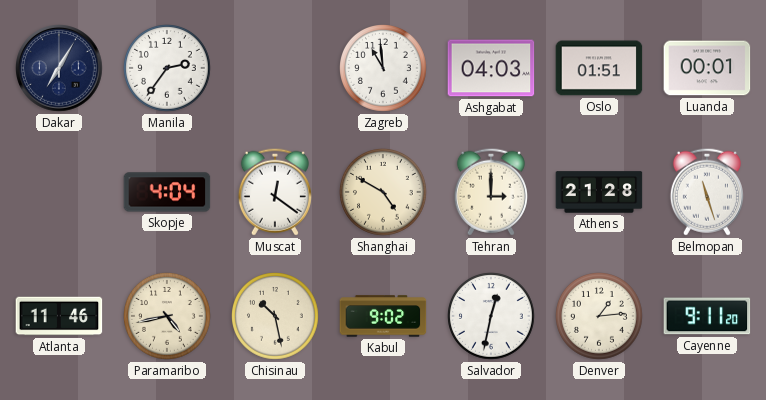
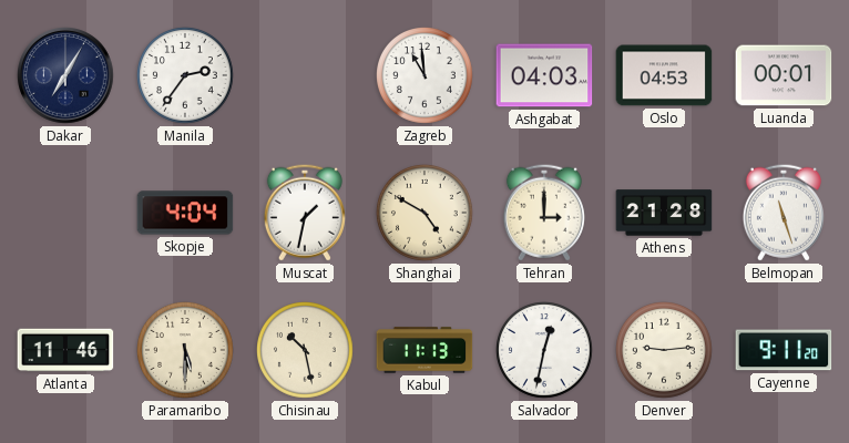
Oslo: 01:51 -> 04:53
Muscat: 12:21 -> 1:32
Paramaribo: 4:43 -> 5:30
Kabul: 9:02 -> 11:13
Denver: 1:14 -> 9:14
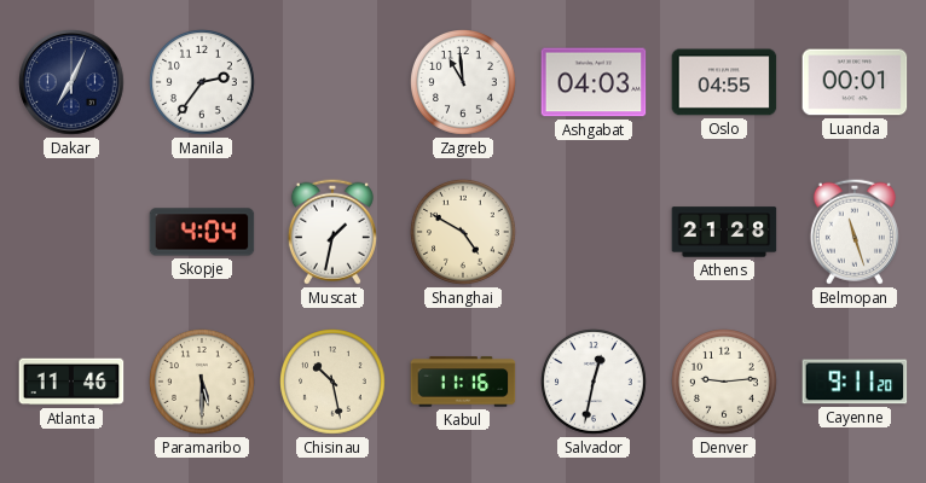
Dakar: 7:05 -> 7:04
Oslo: 04:53 -> 04:55
Tehran: 3:00 -> none
Kabul: 11:13 -> 11:16
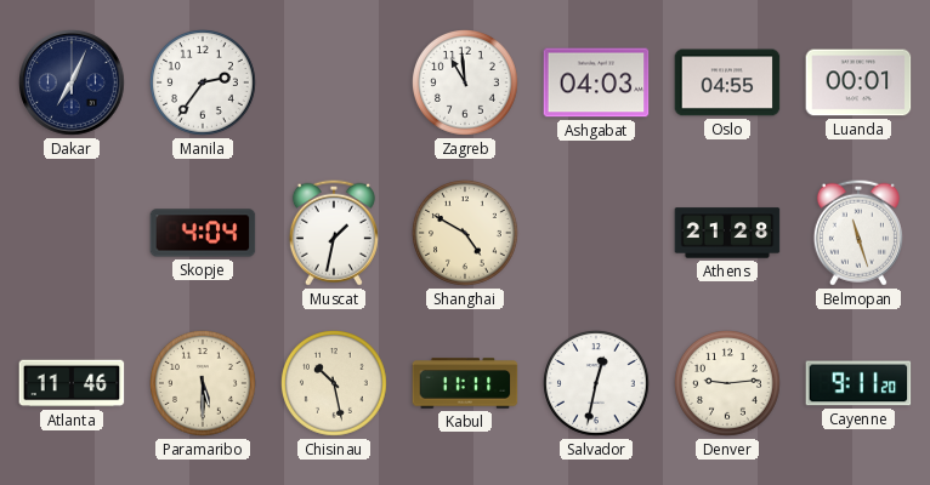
Kabul: 11:16 -> 11:11
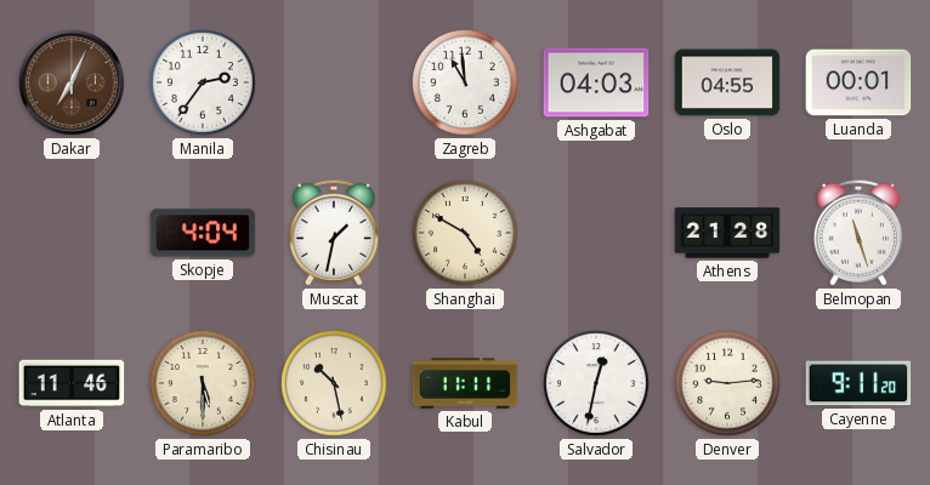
Dakar dial: navy -> brown
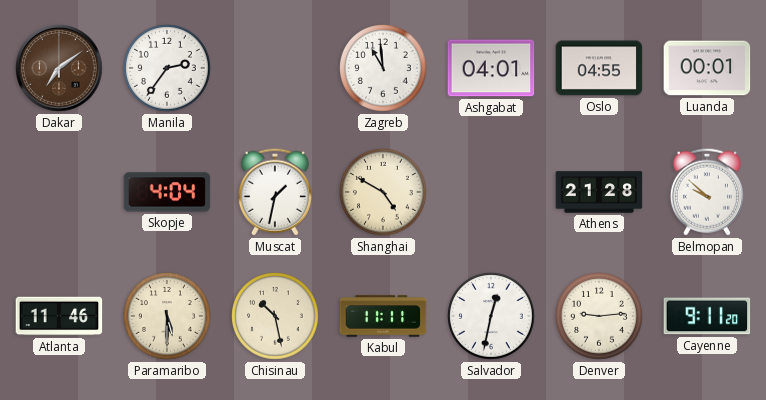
Dakar: 7:04 -> 7:09
Ashgabat: 04:03 -> 04:01
Belmopan: 11:27 -> 9:52
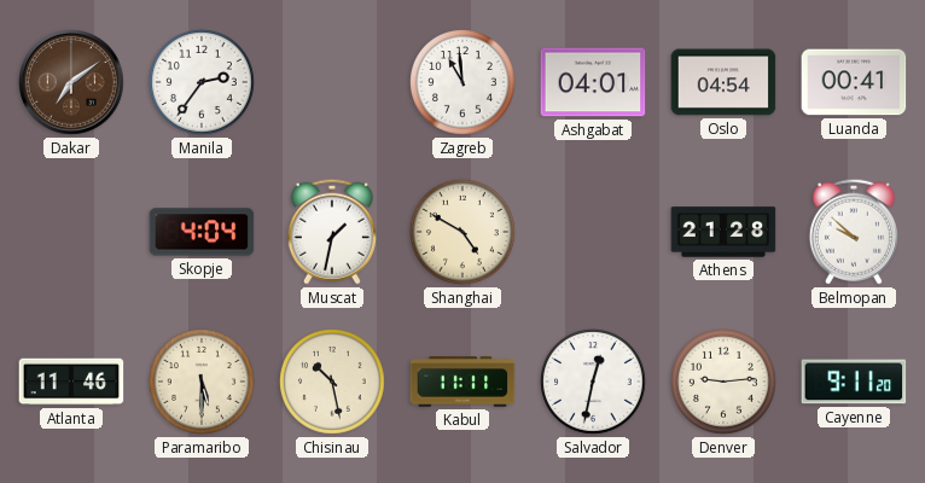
Oslo: 04:55 -> 04:54
Luanda: 00:01 -> 00:41
